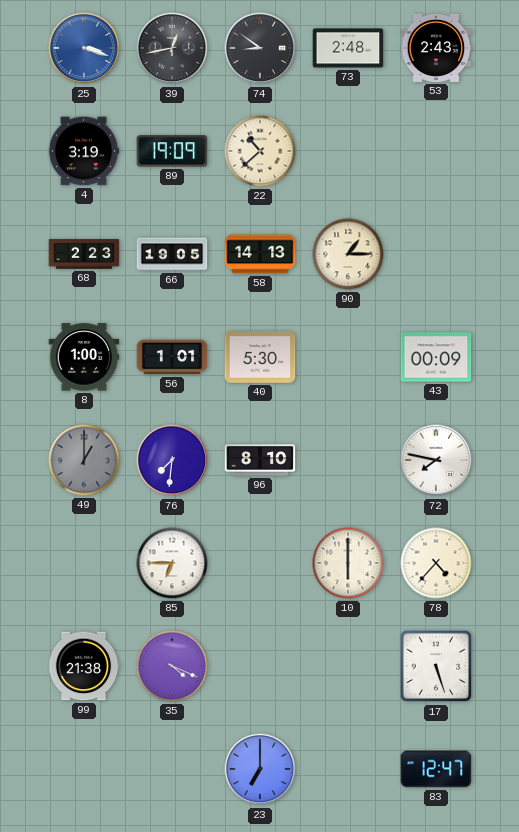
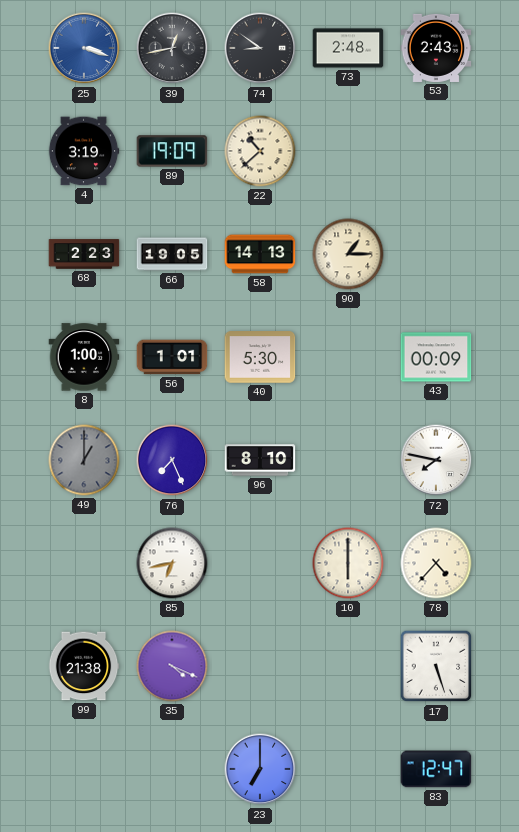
76: 7:31 -> 7:26
85: 6:45 -> 6:43
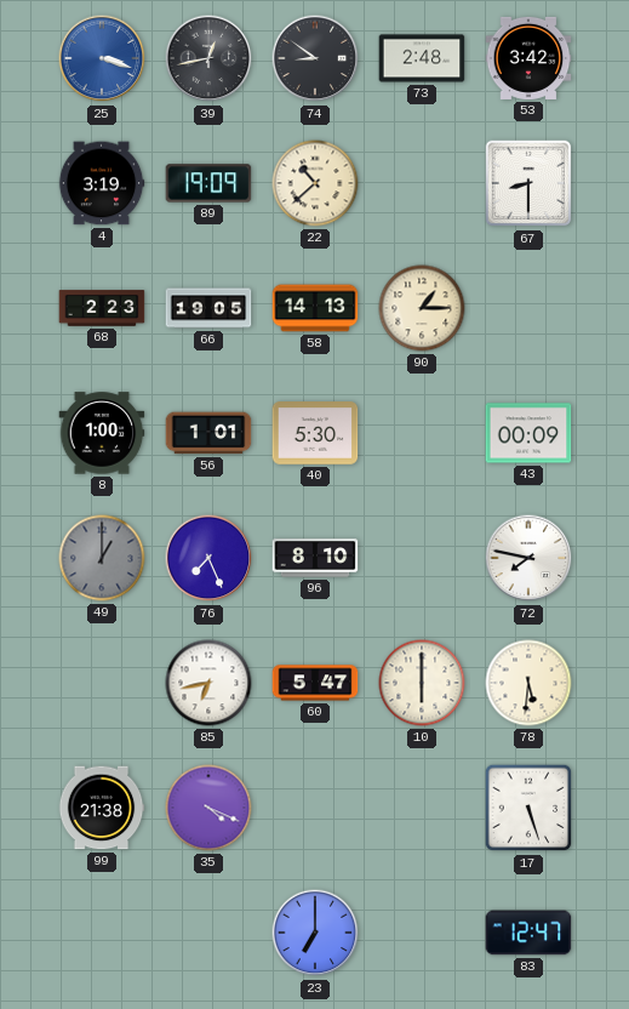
53: 2:43 -> 3:42
67: none -> 8:30
60: none -> 5:47
78: 4:37 -> 5:31
